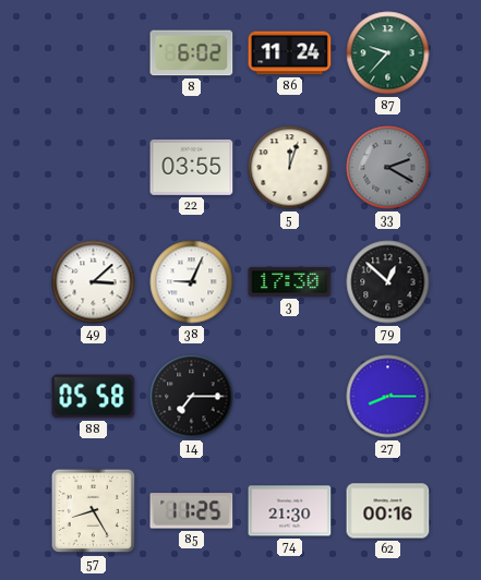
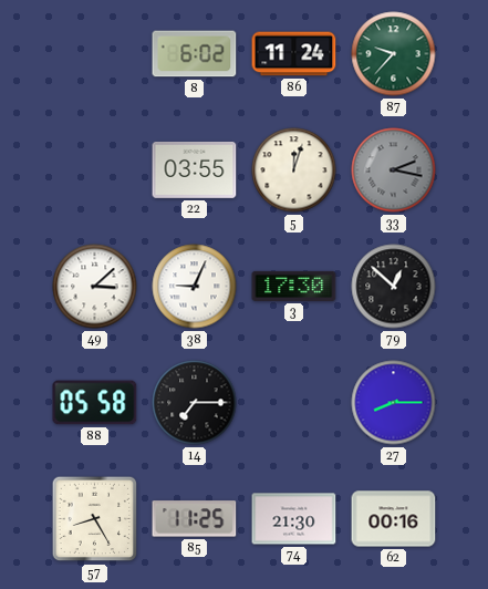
33: 2:20 -> 2:17
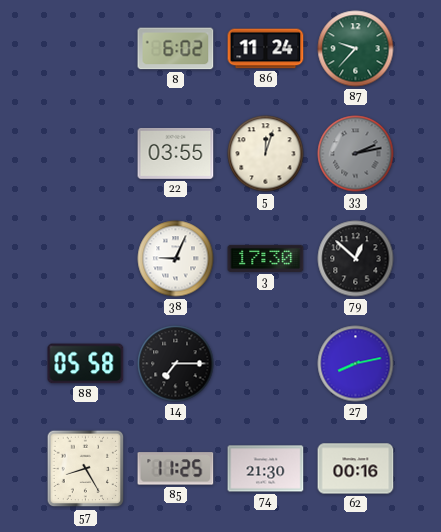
33: 2:17 -> 2:13
49: 3:08 -> none
27: 8:15 -> 8:13
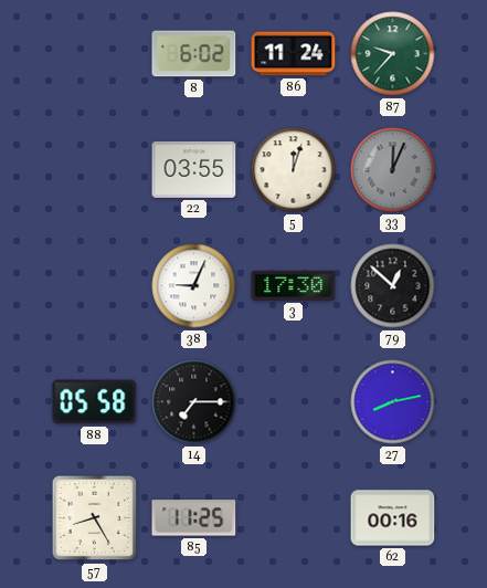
33: 2:13 -> 12:04
74: 21:30 -> none
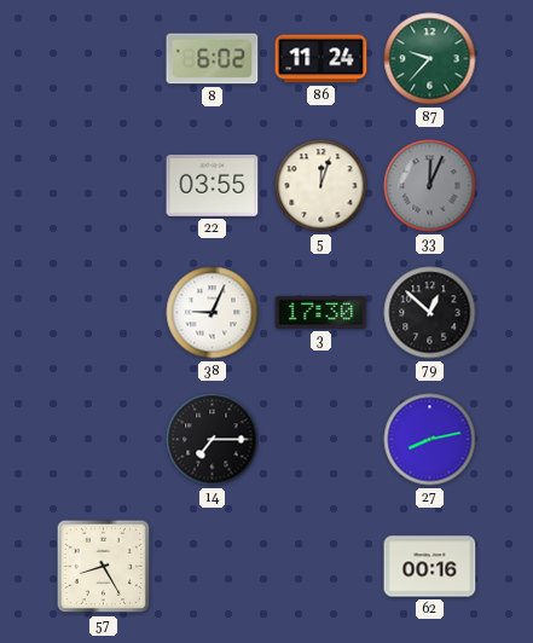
88: 05:58 -> none
85: 11:25 -> none
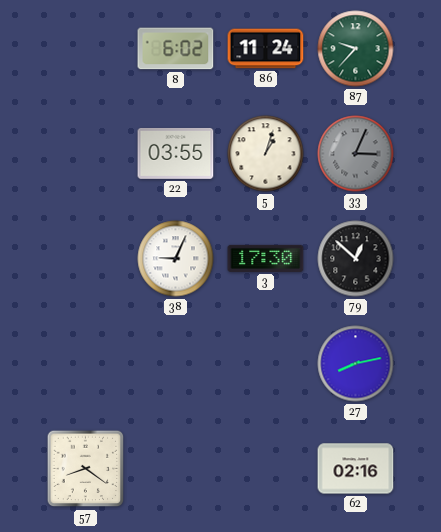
5: 12:03 -> 1:03
33: 12:04 -> 3:04
14: 7:15 -> none
57: 8:25 -> 8:21
62: 00:16 -> 02:16
